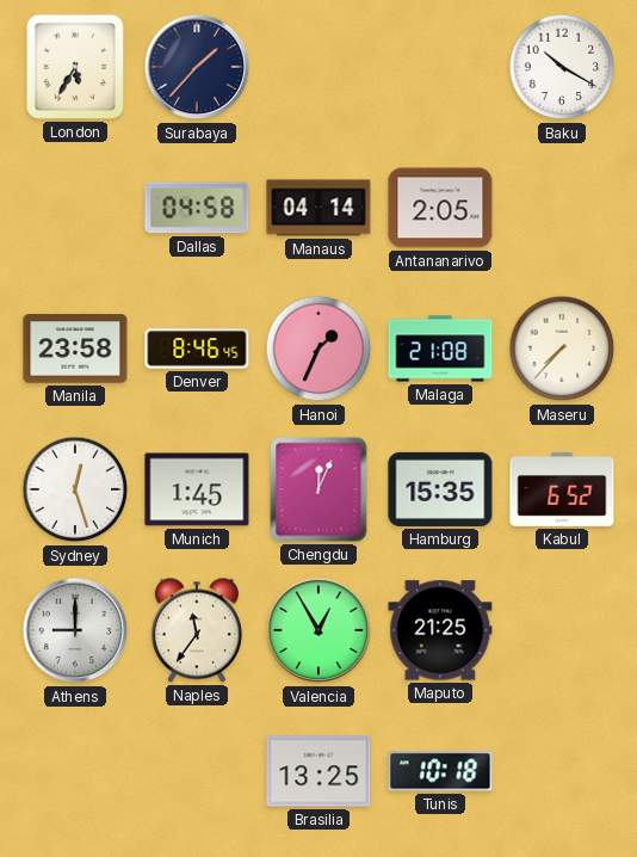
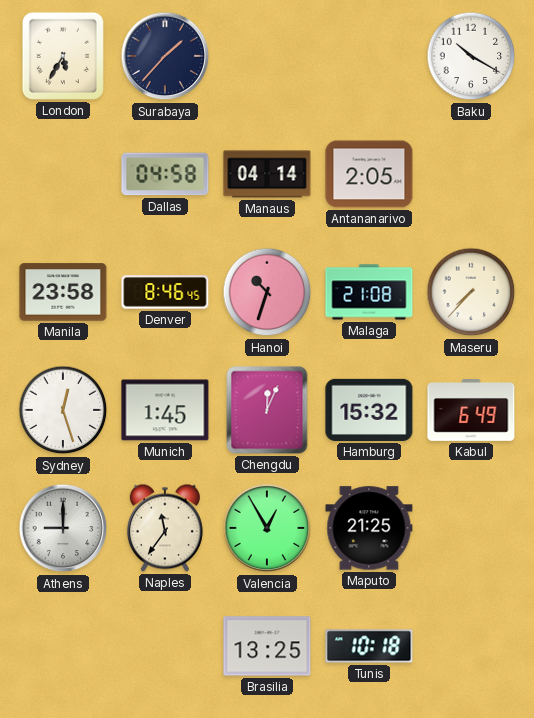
Hanoi: 1:34 -> 10:33
Hamburg: 15:35 -> 15:32
Kabul: 6:52 -> 6:49
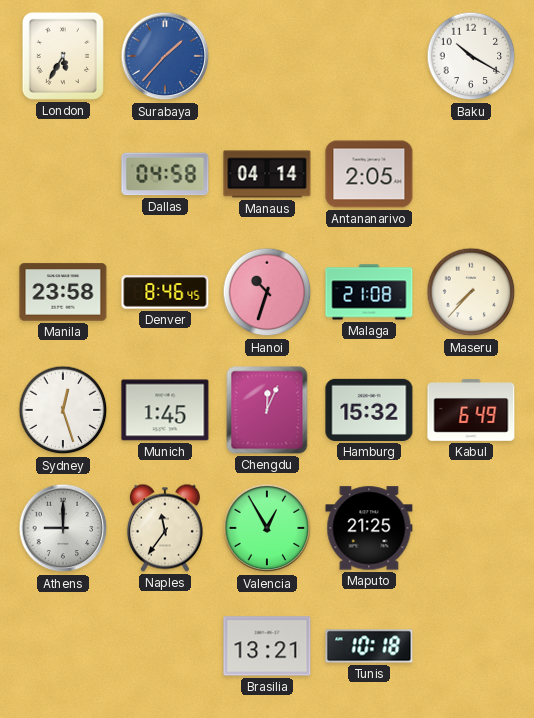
Surabaya dial: navy -> blue
Brasilia: 13:25 -> 13:21
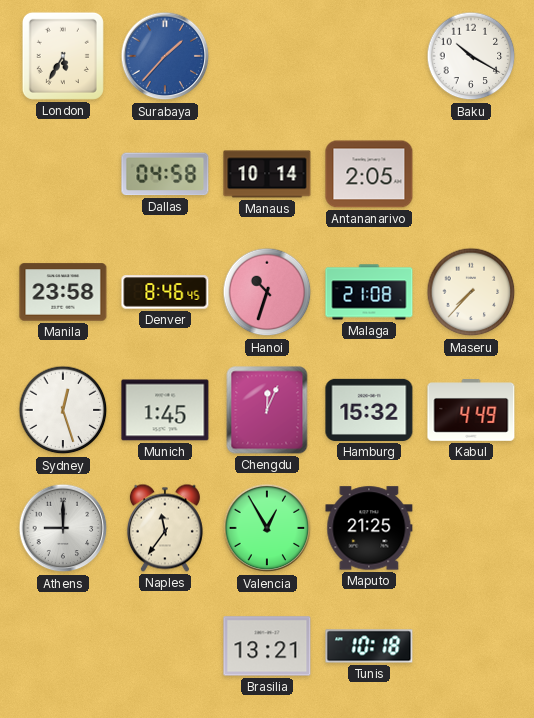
Manaus: 04:14 -> 10:14
Kabul: 6:49 -> 4:49
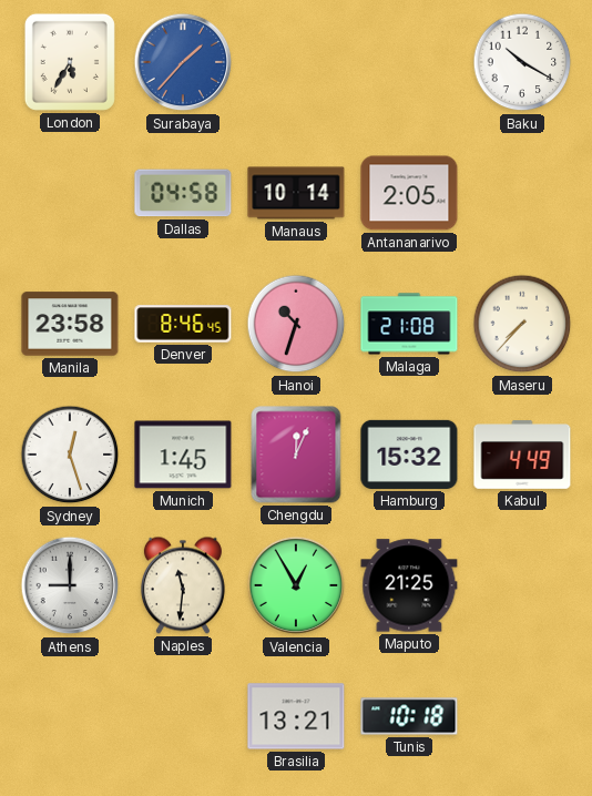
Naples: 11:36 -> 11:31
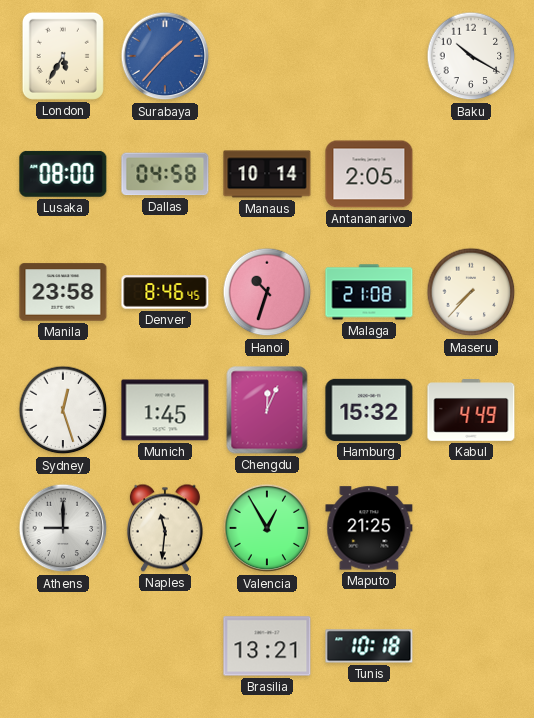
Lusaka: none -> 08:00
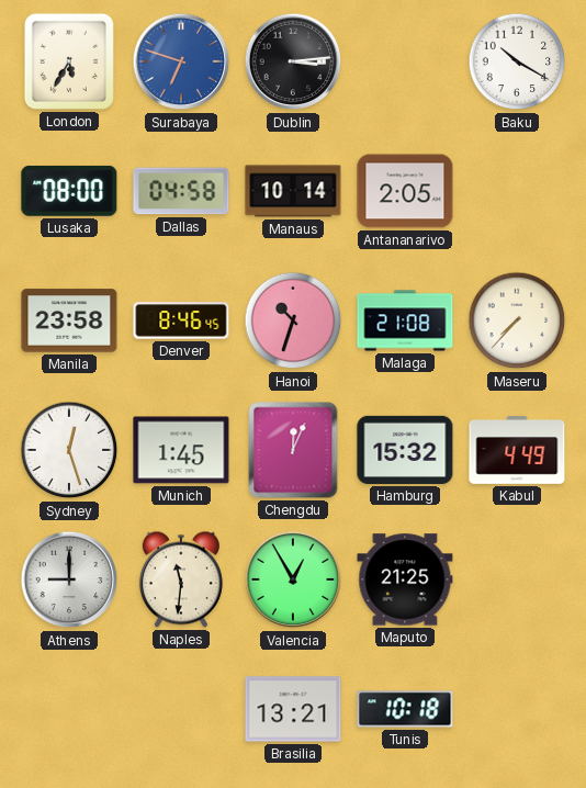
Surabaya: 1:37 -> 6:48
Dublin: none -> 3:14
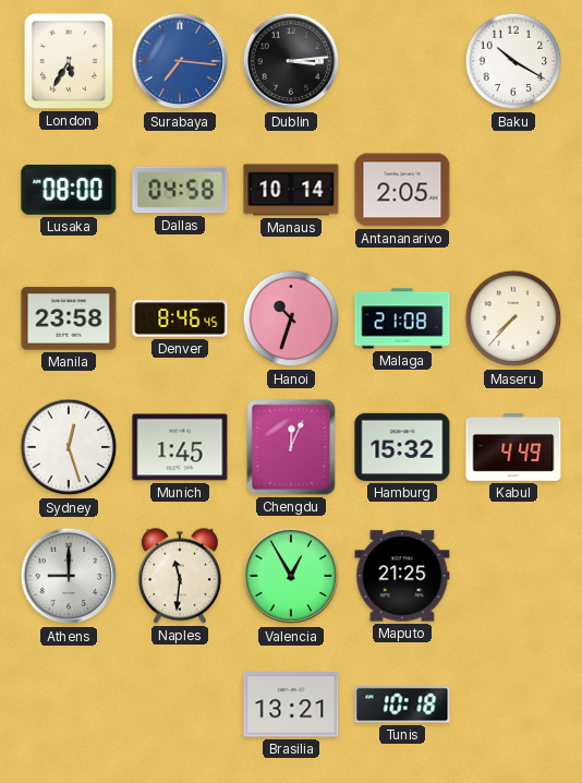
Surabaya: 6:48 -> 7:16
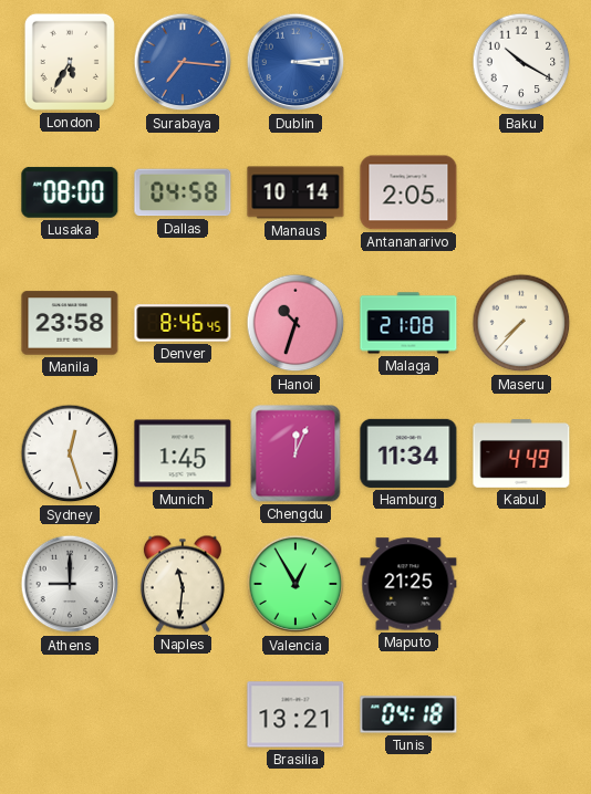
Dublin dial: black -> blue
Hamburg: 15:32 -> 11:34
Tunis: 10:18 -> 04:18
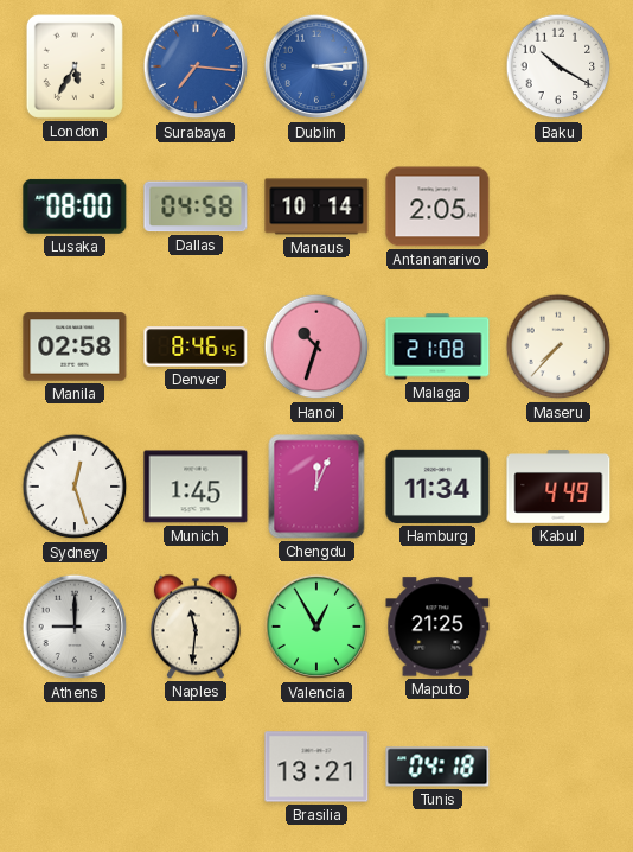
Manila: 23:58 -> 02:58
